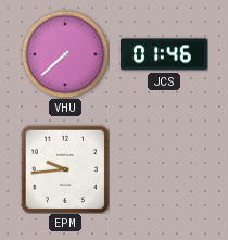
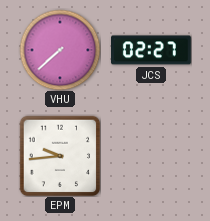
JCS: 01:46 -> 02:27
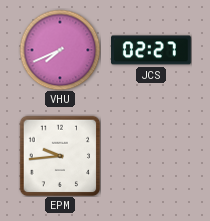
VHU: 7:38 -> 7:41
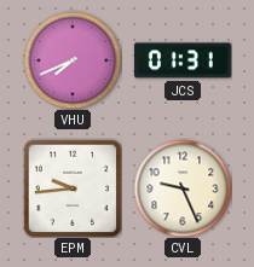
JCS: 02:27 -> 01:31
CVL: none -> 9:26
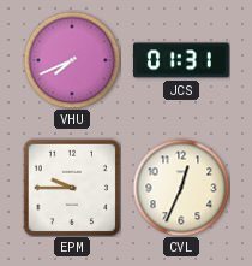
EPM: 9:44 -> 9:45
CVL: 9:26 -> 12:34
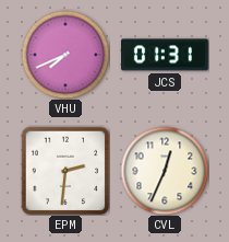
EPM: 9:45 -> 2:31
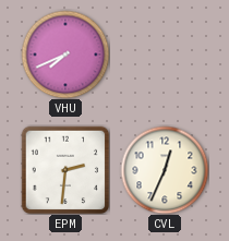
JCS: 01:31 -> none
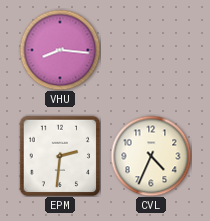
VHU: 7:41 -> 8:16
CVL: 12:34 -> 4:34
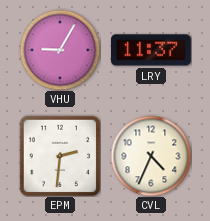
VHU: 8:16 -> 9:05
LRY: none -> 11:37
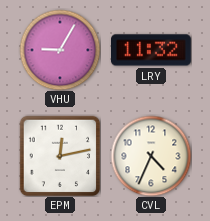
LRY: 11:37 -> 11:32
EPM: 2:31 -> 12:13
